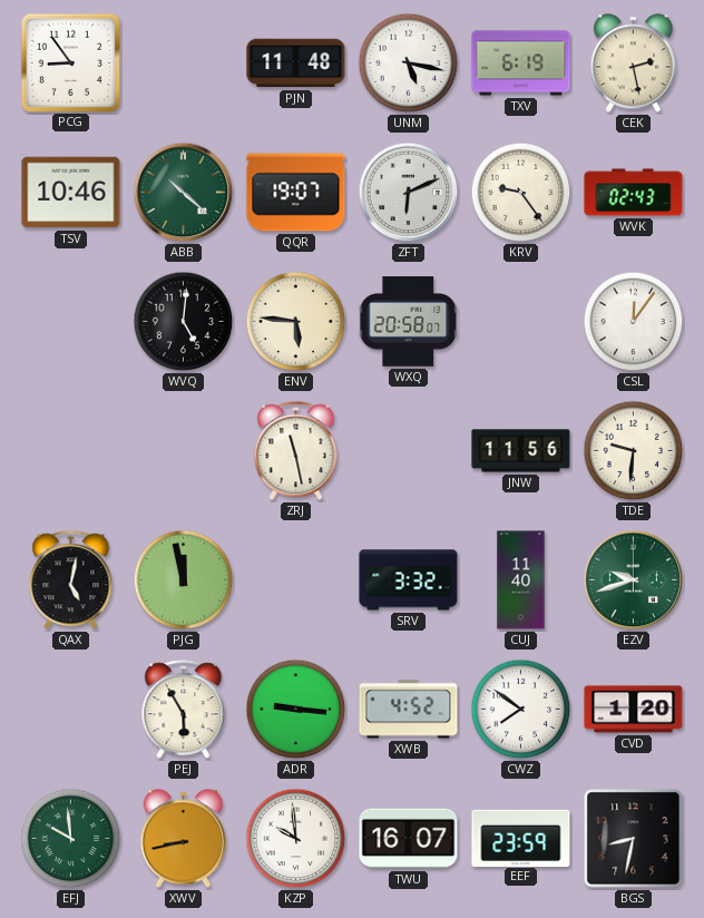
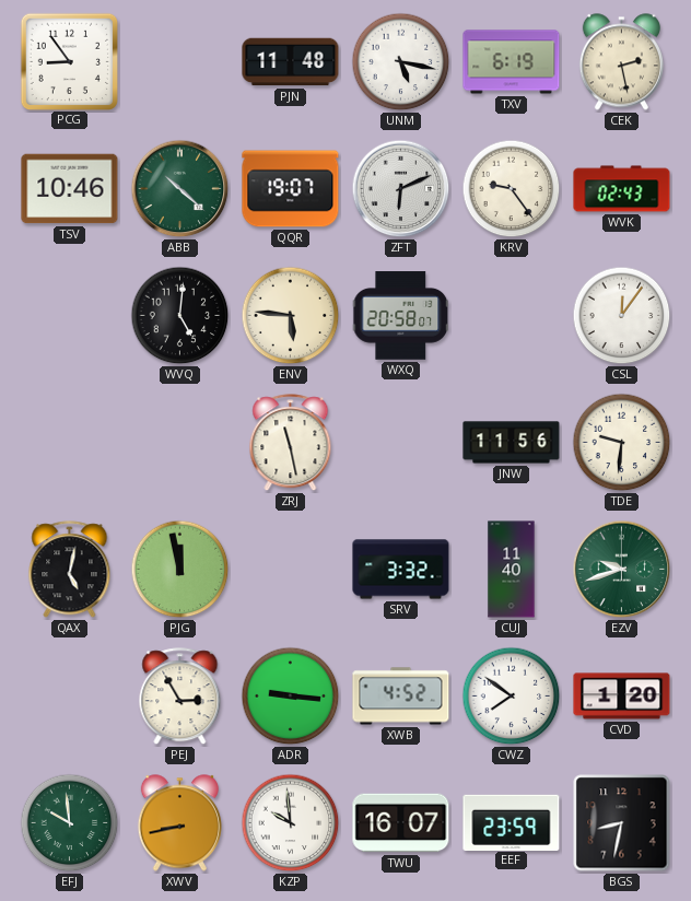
PEJ: 5:55 -> 2:55
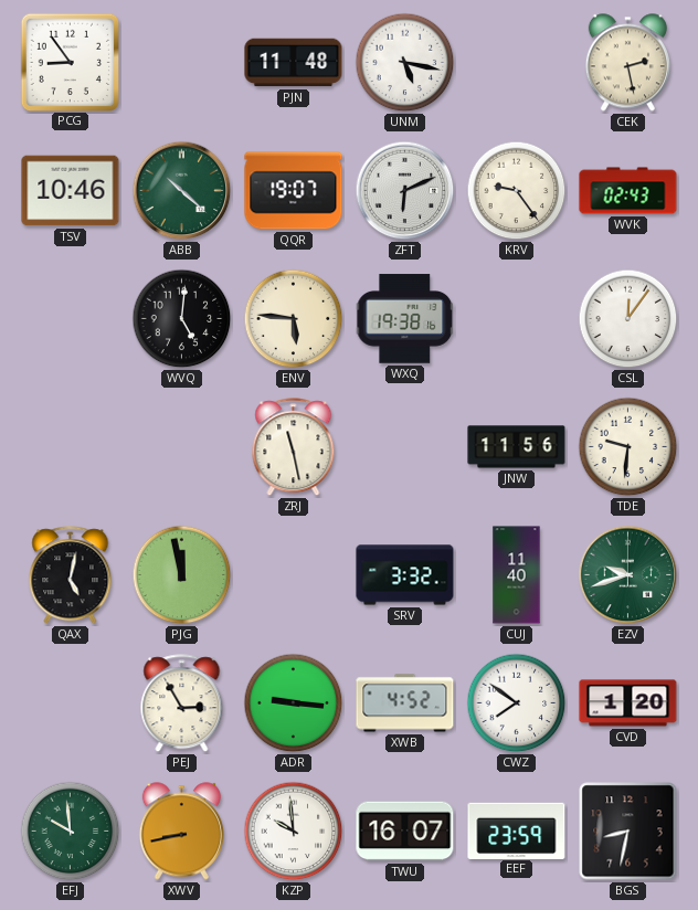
TXV: 6:19 -> none
WXQ: 20:58 -> 19:38
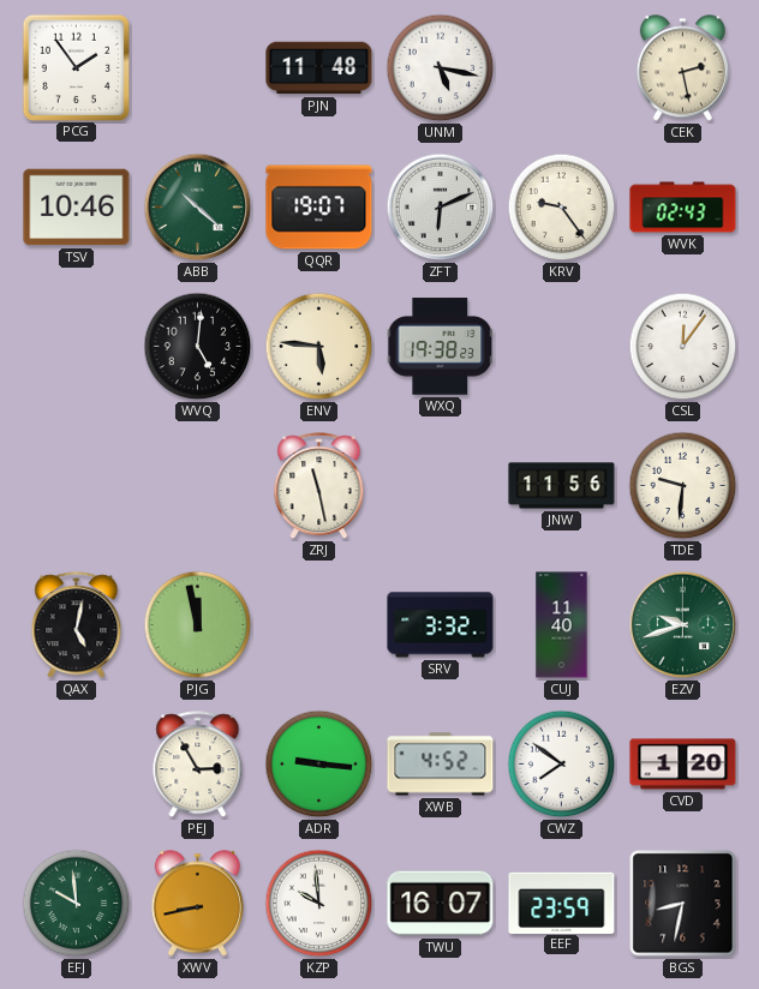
PCG: 8:54 -> 1:54
WXQ: 19:38:16 -> 19:38:23
